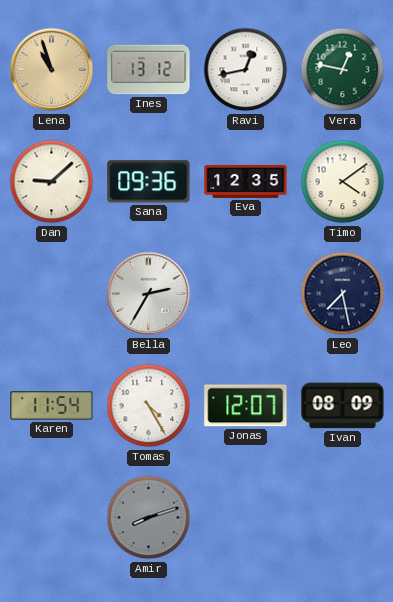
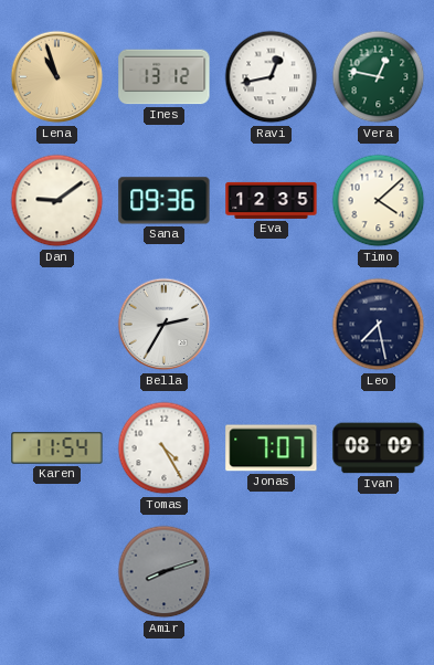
Dan: 9:08 -> 9:09
Timo: 4:09 -> 4:08
Jonas: 12:07 -> 7:07
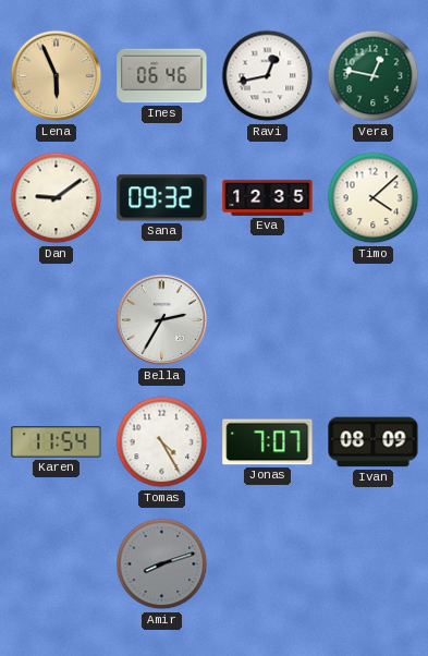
Lena: 10:57 -> 5:56
Ines: 13:12 -> 06:46
Sana: 09:36 -> 09:32
Leo: 7:28 -> none
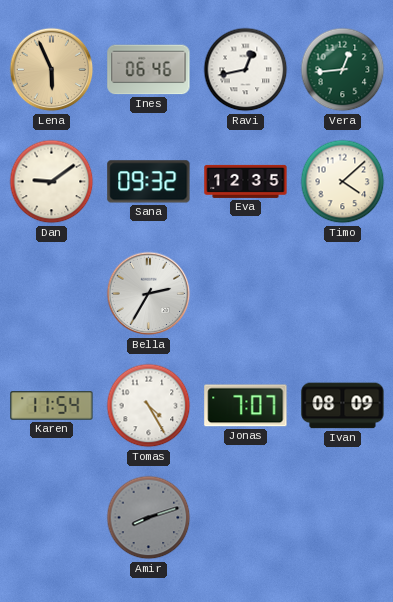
Vera: 12:47 -> 12:44
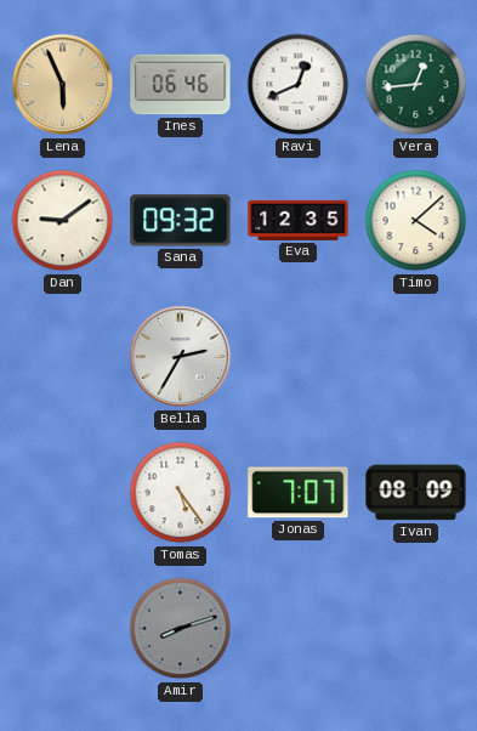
Ravi: 12:43 -> 12:41
Karen: 11:54 -> none
Tomas: 4:25 -> 5:24
